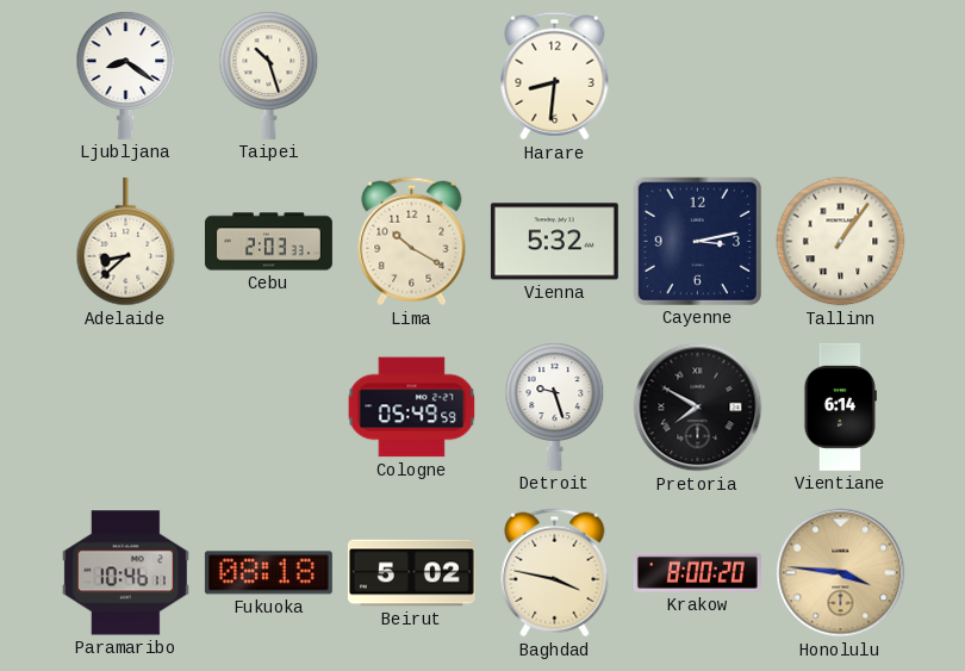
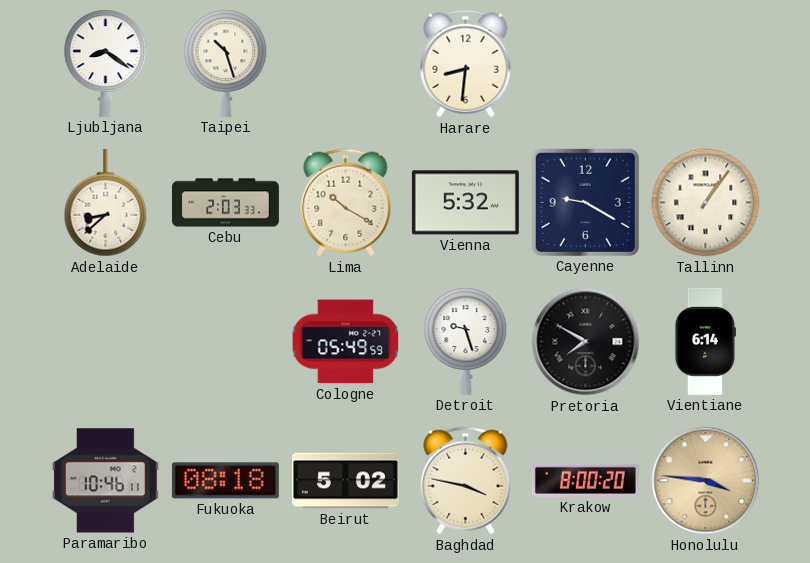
Cayenne: 3:13 -> 9:20
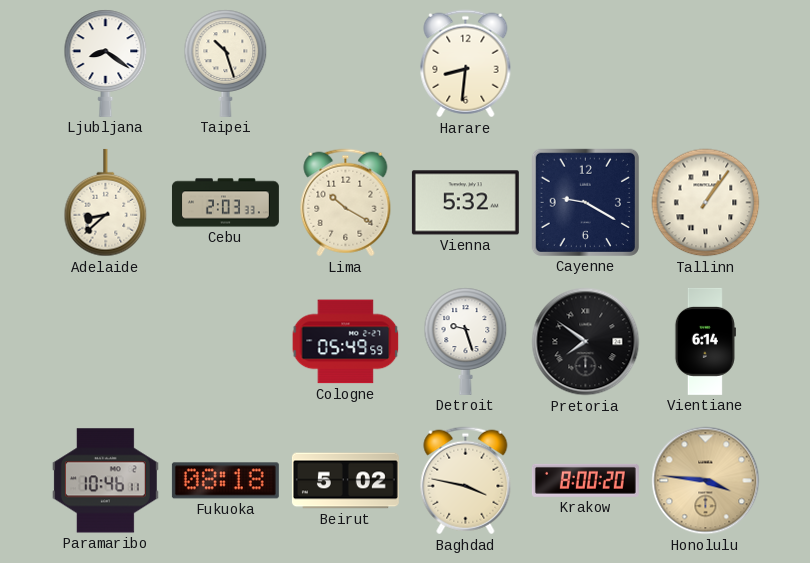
Pretoria: 7:50 -> 7:51
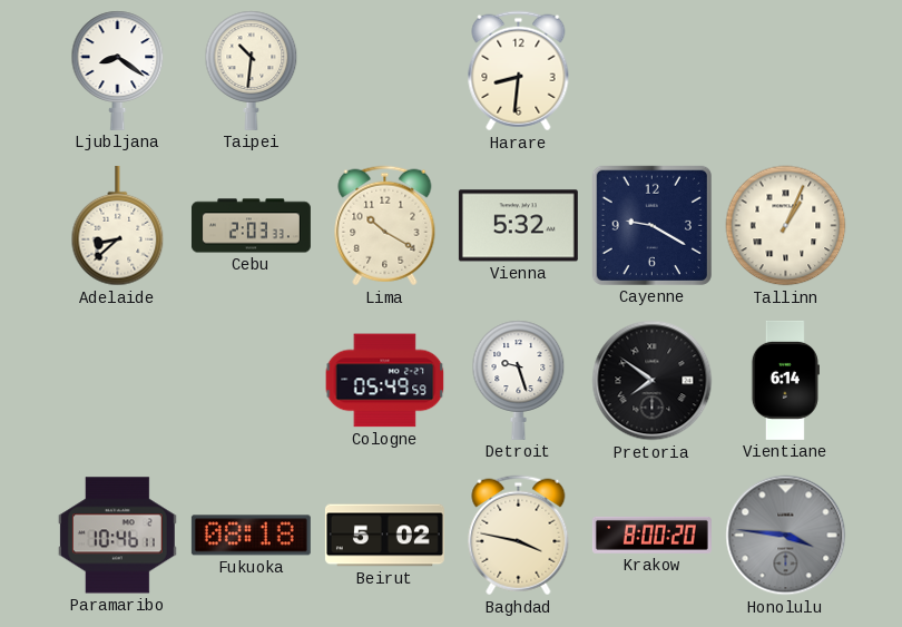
Taipei: 10:27 -> 10:31
Tallinn: 1:06 -> 1:04
Honolulu dial: champagne -> grey
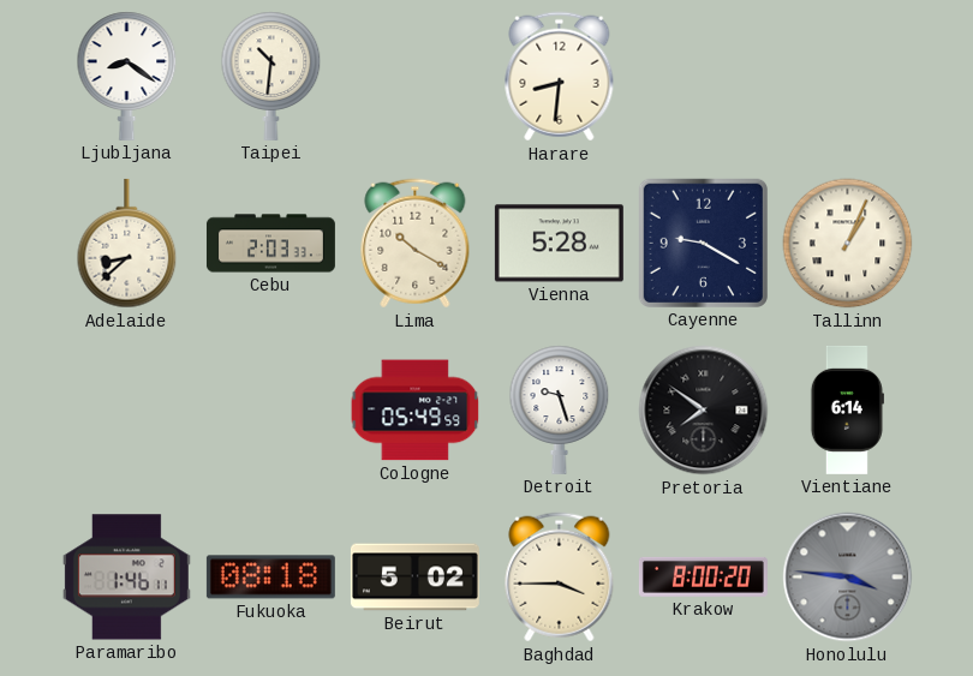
Vienna: 5:32 -> 5:28
Paramaribo: 10:46 -> 1:46
Baghdad: 3:47 -> 3:45
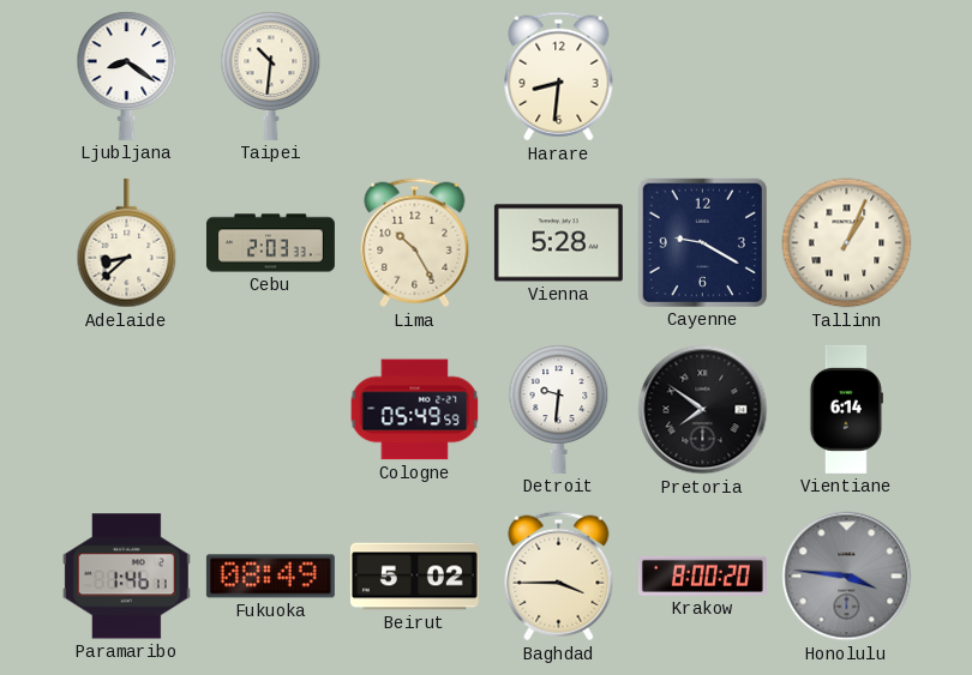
Lima: 10:20 -> 10:25
Detroit: 9:27 -> 9:31
Fukuoka: 08:18 -> 08:49
